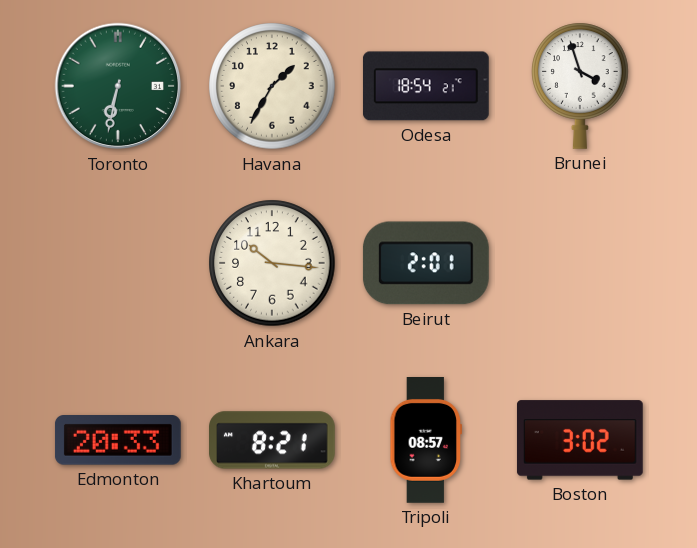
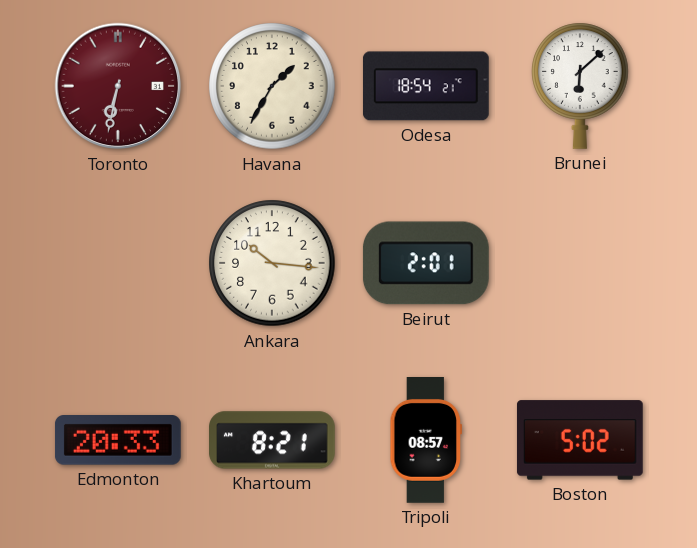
Toronto dial: green -> burgundy
Brunei: 3:57 -> 6:08
Boston: 3:02 -> 5:02
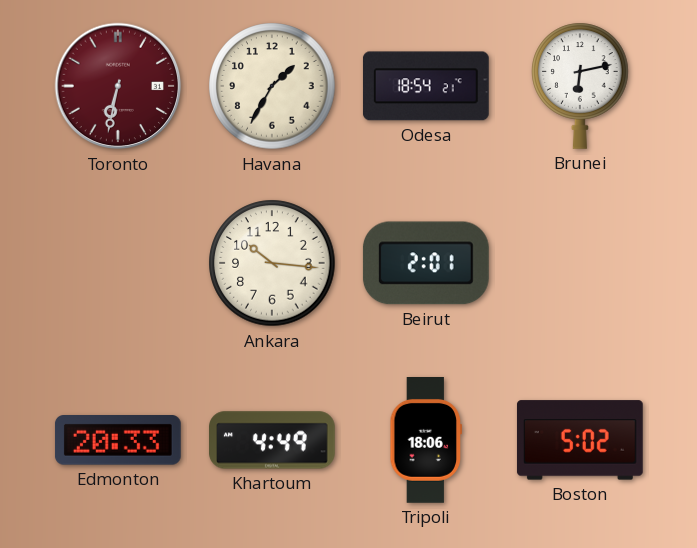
Brunei: 6:08 -> 6:13
Khartoum: 8:21 -> 4:49
Tripoli: 08:57 -> 18:06
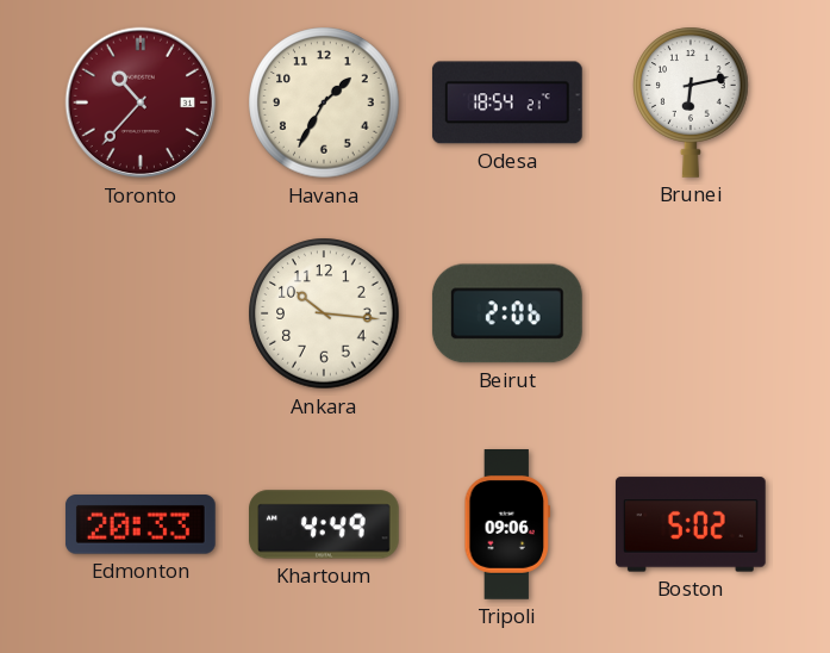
Toronto: 6:32 -> 10:37
Beirut: 2:01 -> 2:06
Tripoli: 18:06 -> 09:06
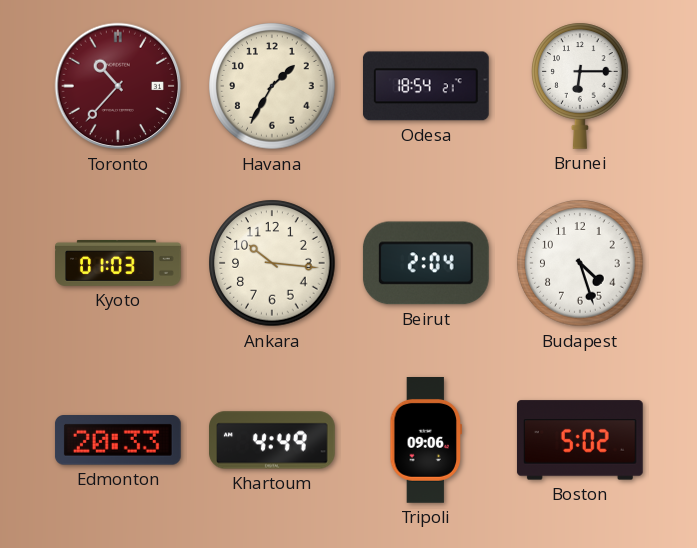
Brunei: 6:13 -> 6:15
Kyoto: none -> 01:03
Beirut: 2:06 -> 2:04
Budapest: none -> 4:27
